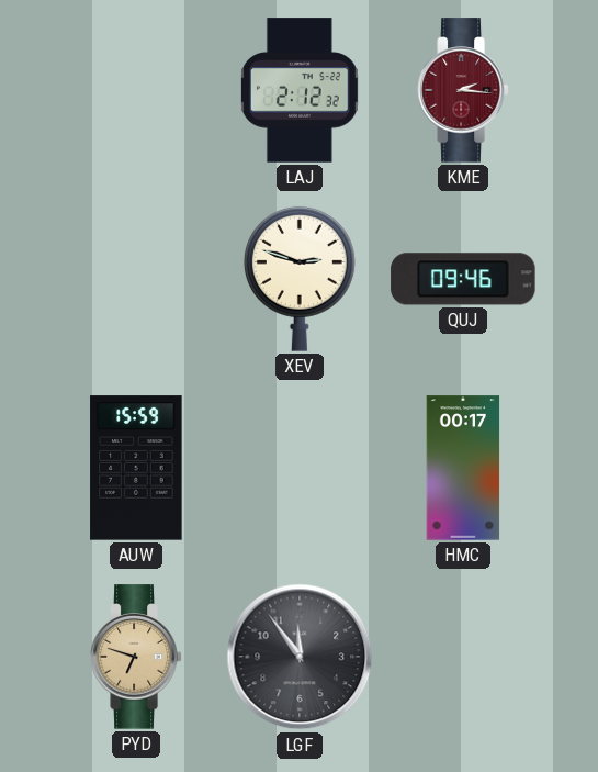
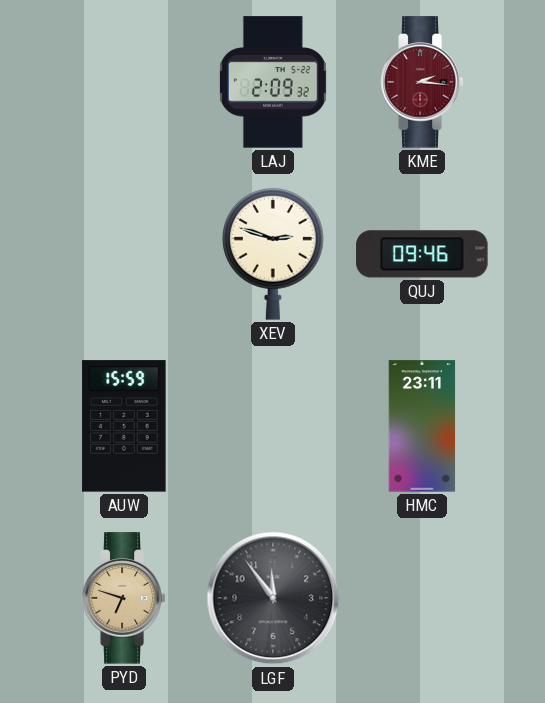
LAJ: 2:12 -> 2:09
HMC: 00:17 -> 23:11
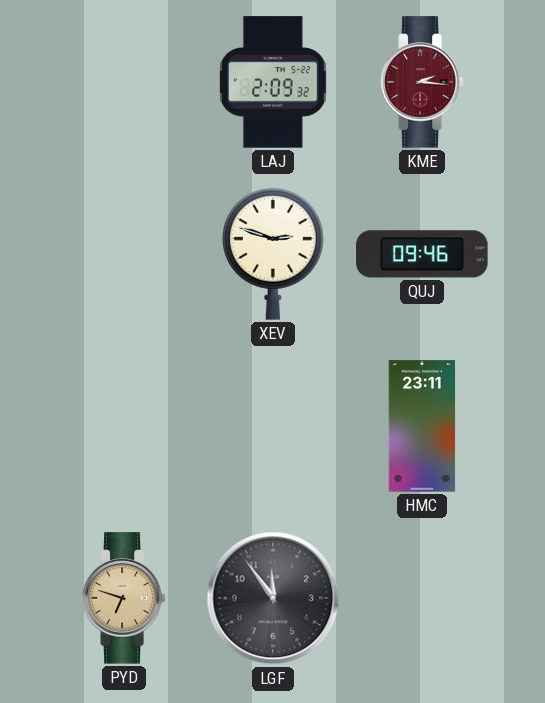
AUW: 15:59 -> none
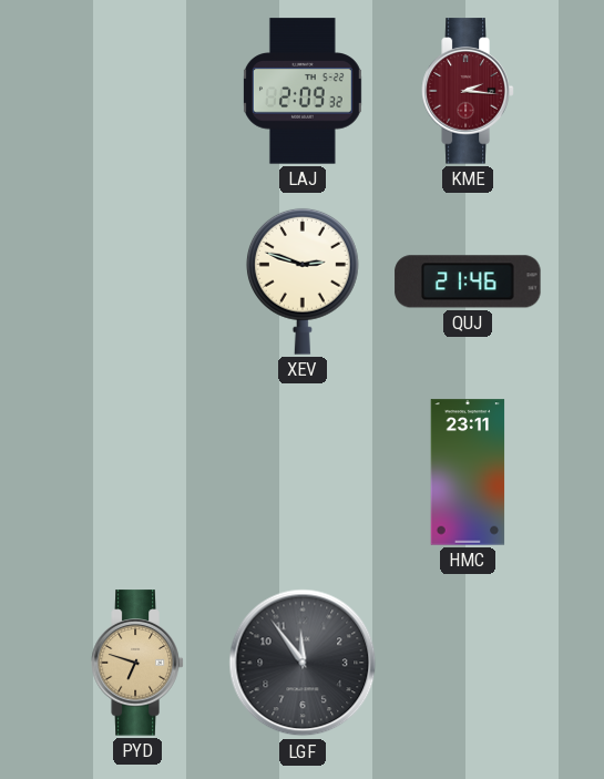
QUJ: 09:46 -> 21:46
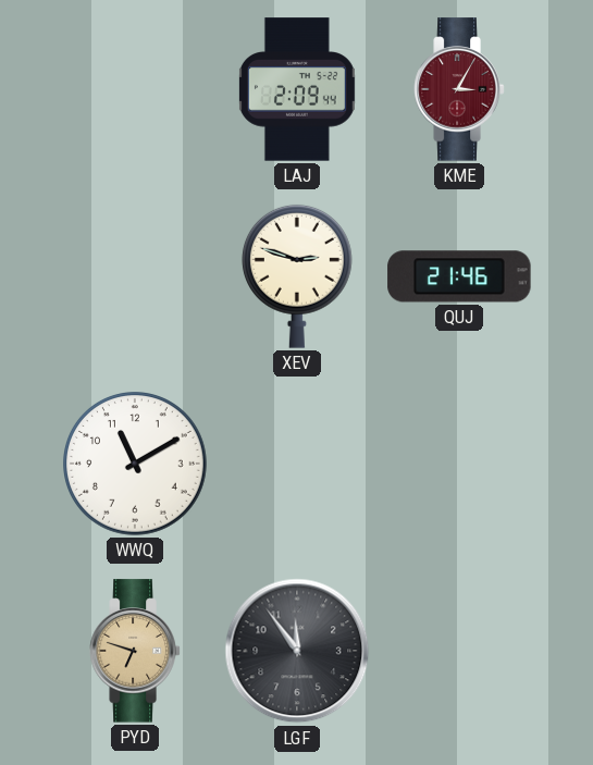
LAJ: 2:09:32 -> 2:09:44
KME: 2:16 -> 3:05
WWQ: none -> 11:10
HMC: 23:11 -> none
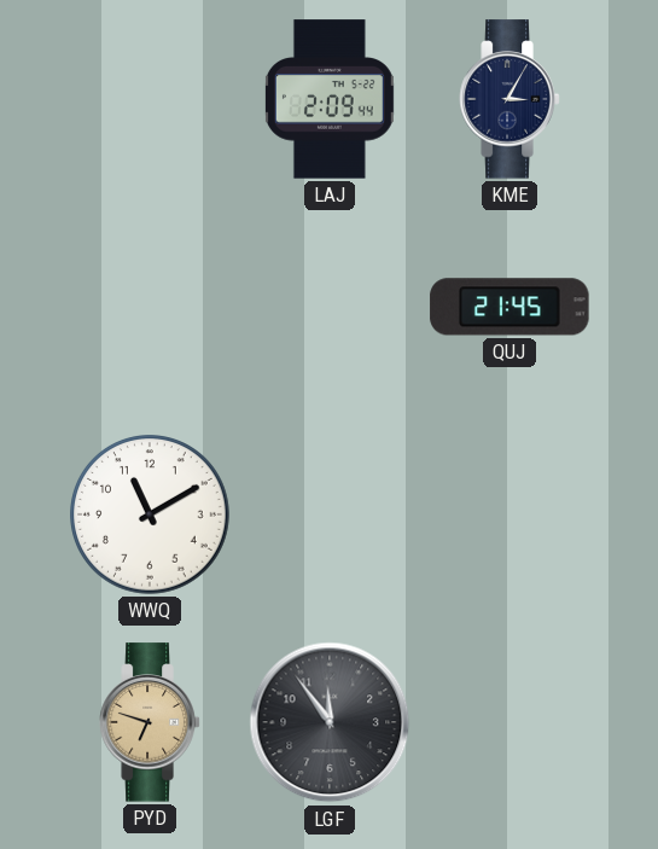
KME dial: burgundy -> navy
XEV: 2:48 -> none
QUJ: 21:46 -> 21:45
